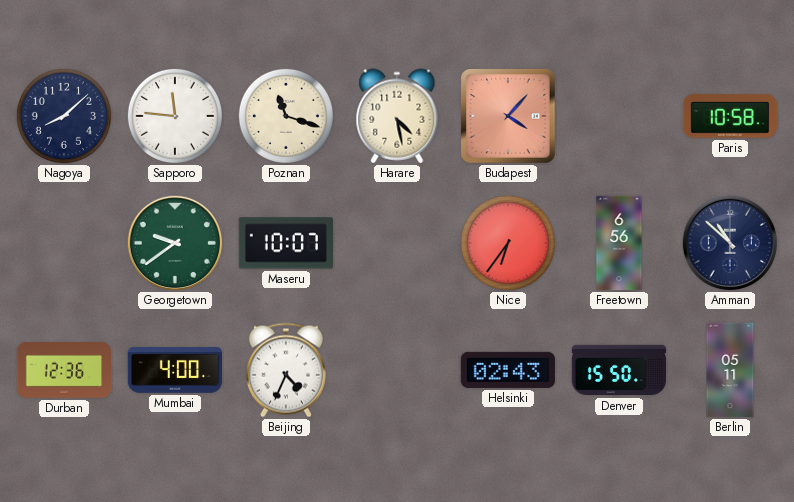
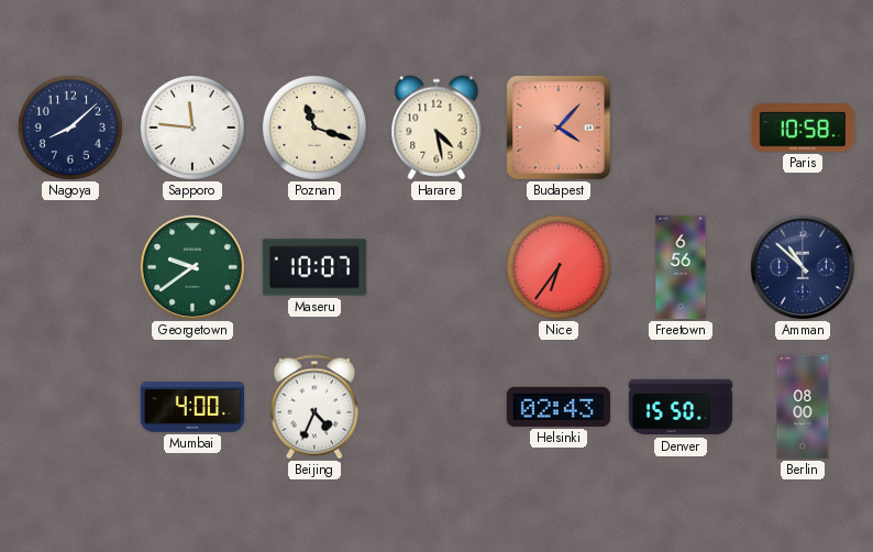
Durban: 12:36 -> none
Berlin: 05:11 -> 08:00
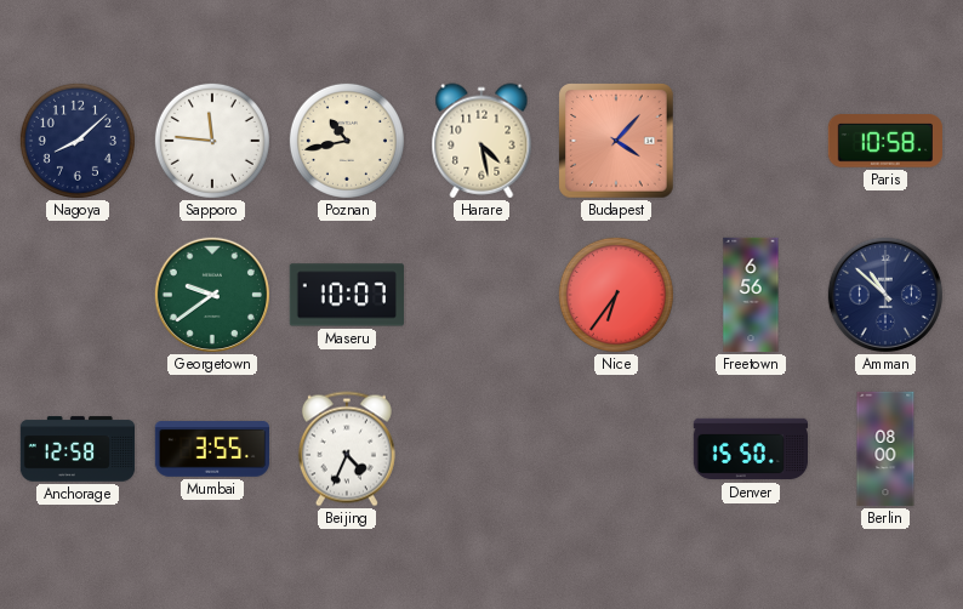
Poznan: 11:18 -> 10:43
Anchorage: none -> 12:58
Mumbai: 4:00 -> 3:55
Helsinki: 02:43 -> none
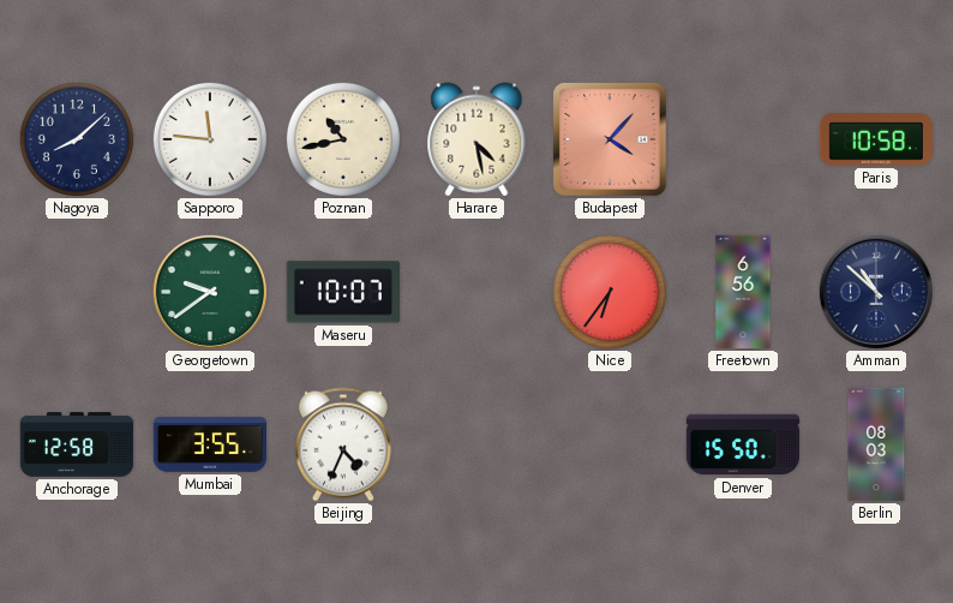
Berlin: 08:00 -> 08:03
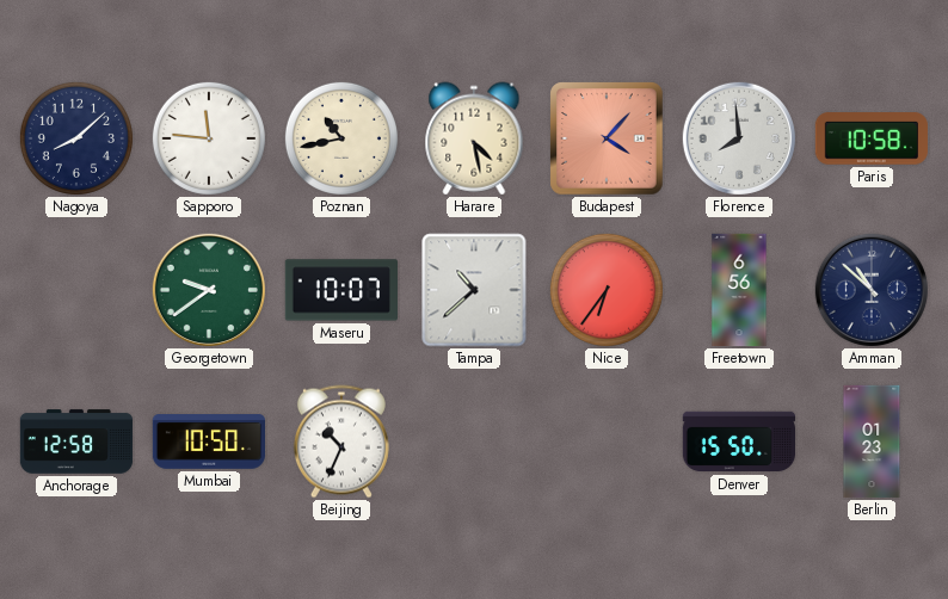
Florence: none -> 7:59
Tampa: none -> 10:38
Mumbai: 3:55 -> 10:50
Beijing: 4:34 -> 10:34
Berlin: 08:03 -> 01:23
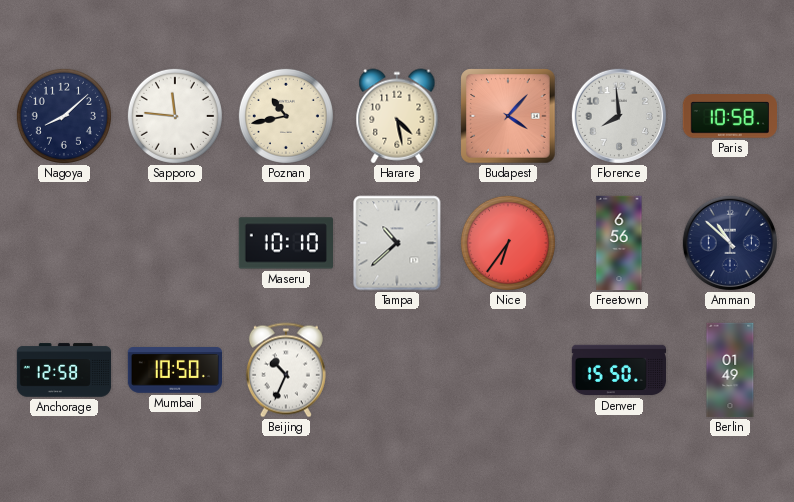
Georgetown: 9:39 -> none
Maseru: 10:07 -> 10:10
Berlin: 01:23 -> 01:49
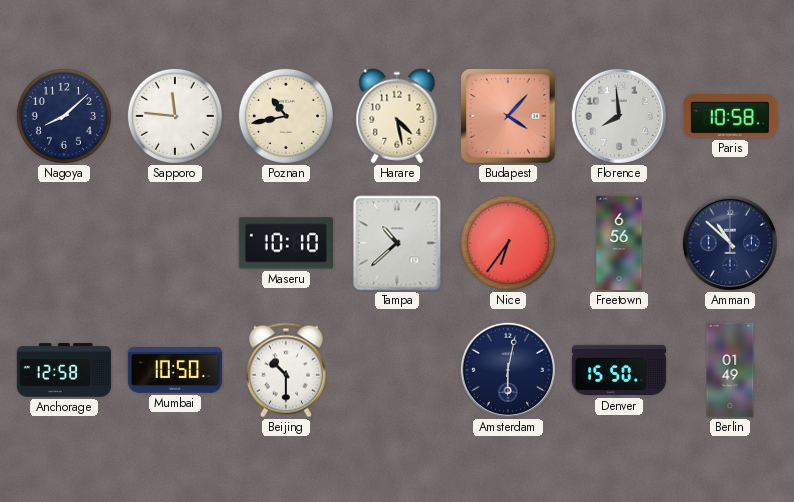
Beijing: 10:34 -> 10:30
Amsterdam: none -> 6:02
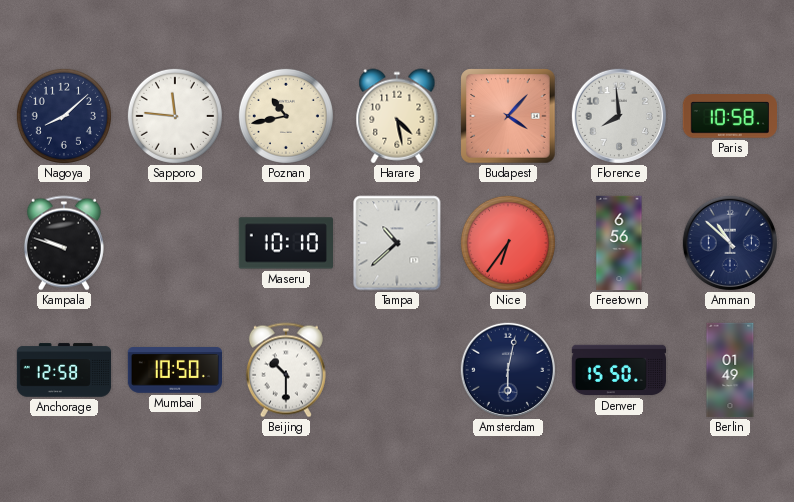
Kampala: none -> 9:48
